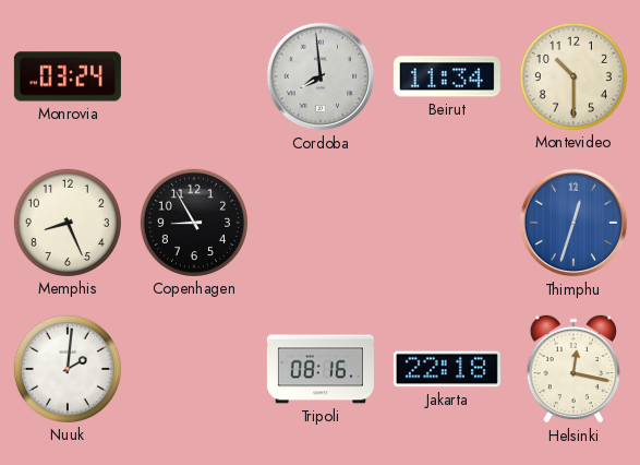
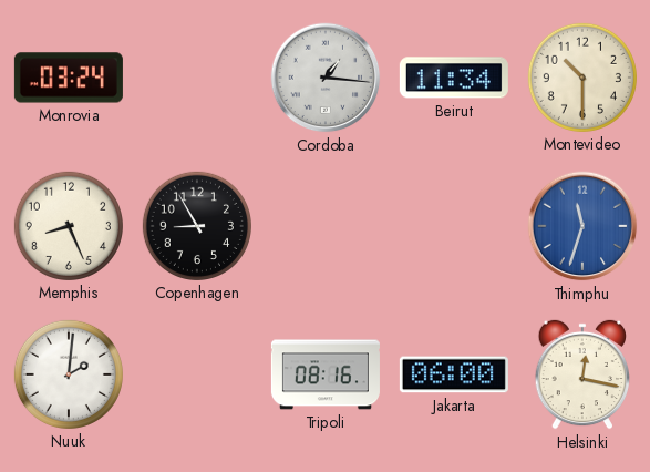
Cordoba: 7:59 -> 1:16
Thimphu: 12:33 -> 11:33
Jakarta: 22:18 -> 06:00
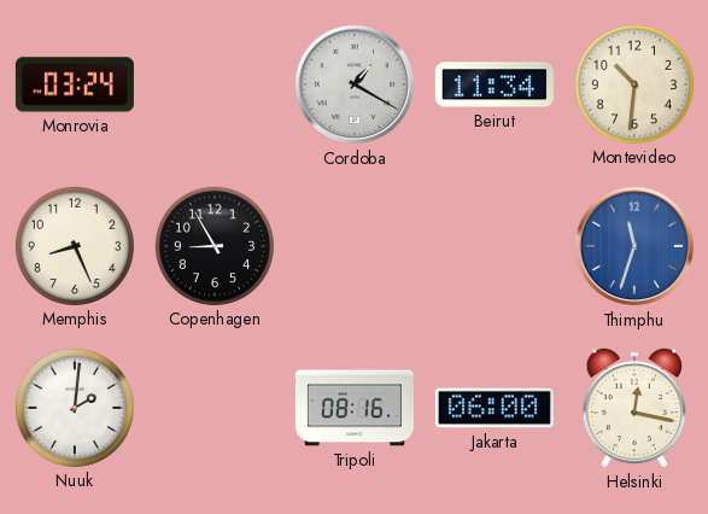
Cordoba: 1:16 -> 1:20
Montevideo: 10:30 -> 10:31
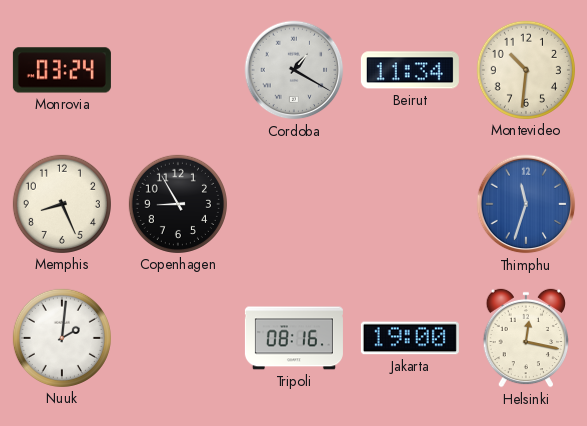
Jakarta: 06:00 -> 19:00
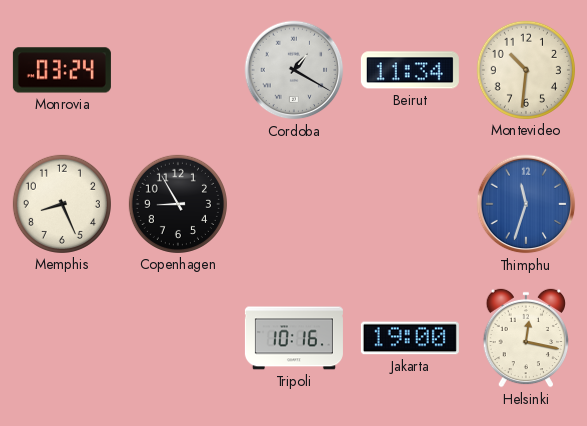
Nuuk: 2:01 -> none
Tripoli: 08:16 -> 10:16
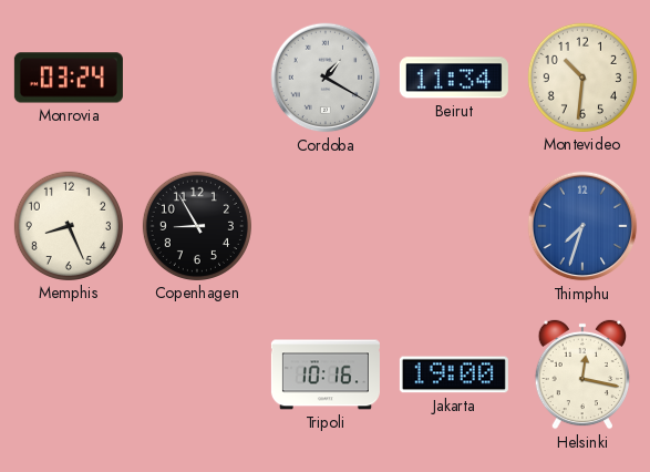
Thimphu: 11:33 -> 7:33
